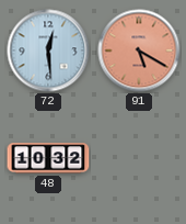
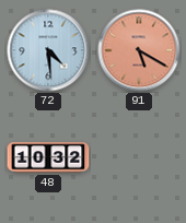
72: 12:29 -> 4:29
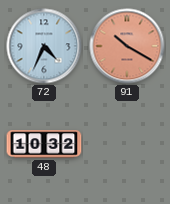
72: 4:29 -> 4:34
91: 5:20 -> 10:20
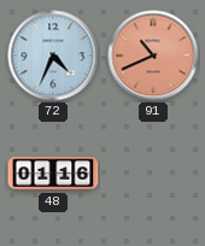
91: 10:20 -> 10:41
48: 10:32 -> 01:16
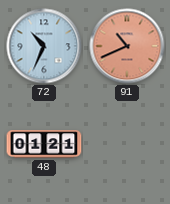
72: 4:34 -> 10:34
48: 01:16 -> 01:21
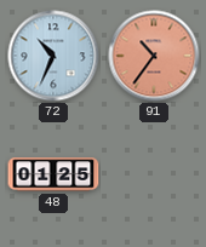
91: 10:41 -> 10:36
48: 01:21 -> 01:25
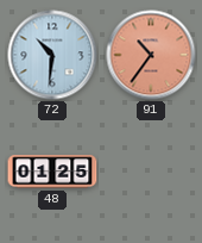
72: 10:34 -> 10:31
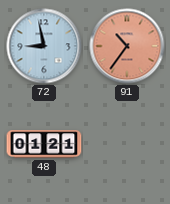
72: 10:31 -> 8:58
48: 01:25 -> 01:21
